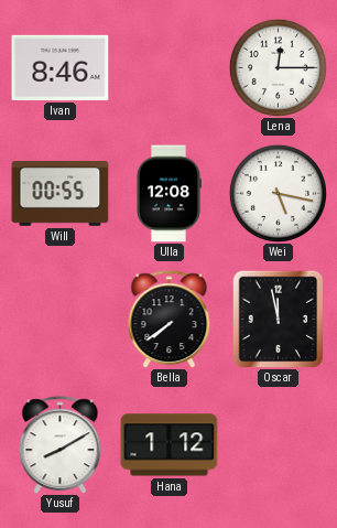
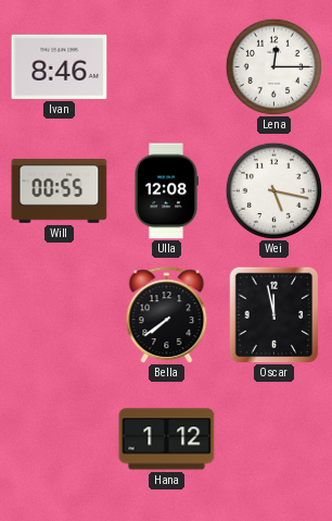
Yusuf: 8:10 -> none
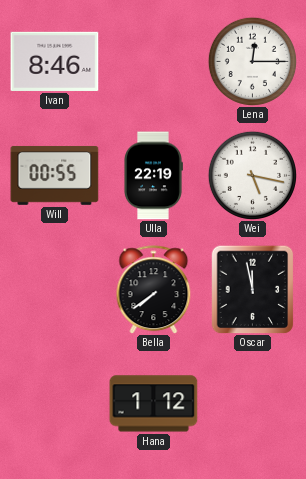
Ulla: 12:08 -> 22:19
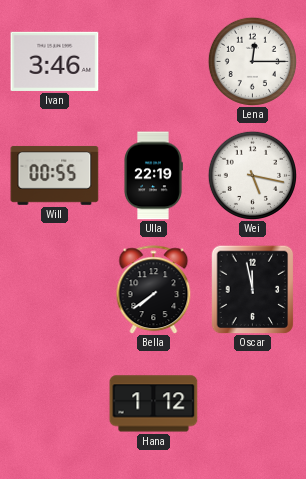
Ivan: 8:46 -> 3:46
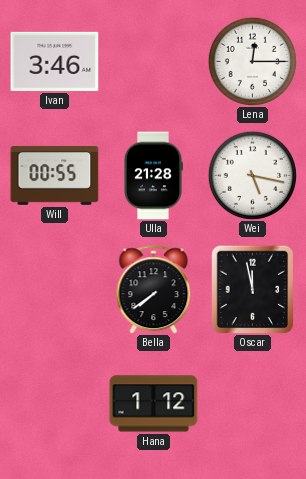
Ulla: 22:19 -> 21:28
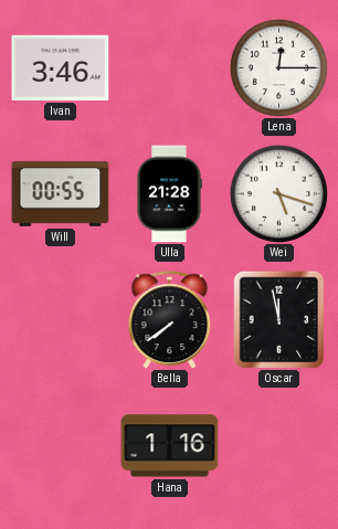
Wei: 5:17 -> 5:18
Hana: 1:12 -> 1:16
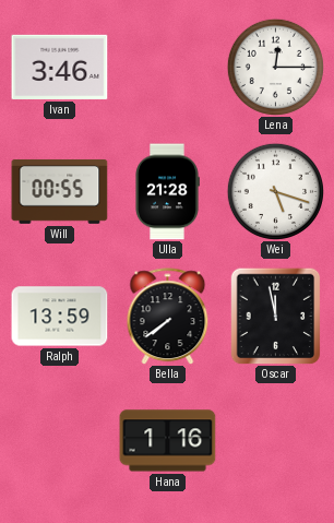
Ralph: none -> 13:59
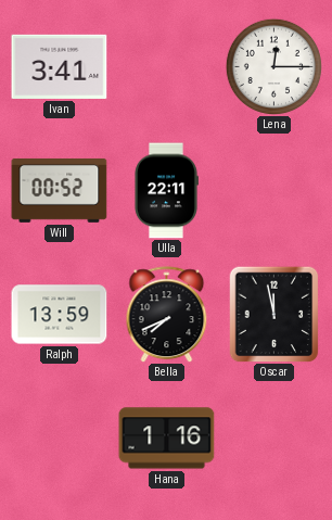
Ivan: 3:46 -> 3:41
Will: 00:55 -> 00:52
Ulla: 21:28 -> 22:11
Wei: 5:18 -> none
Bella: 7:39 -> 7:41
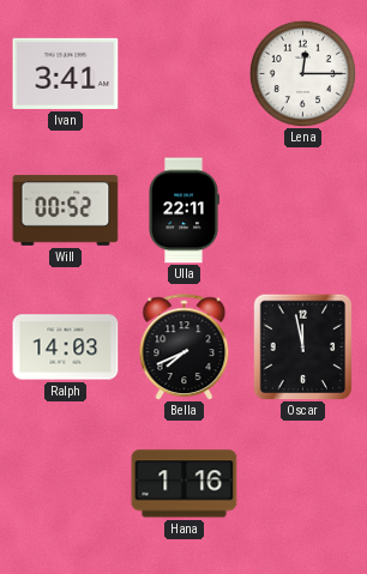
Ralph: 13:59 -> 14:03
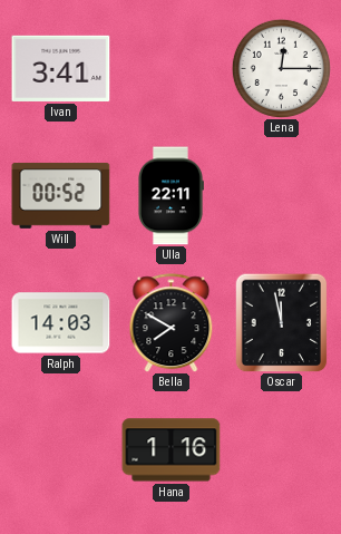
Bella: 7:41 -> 7:50
